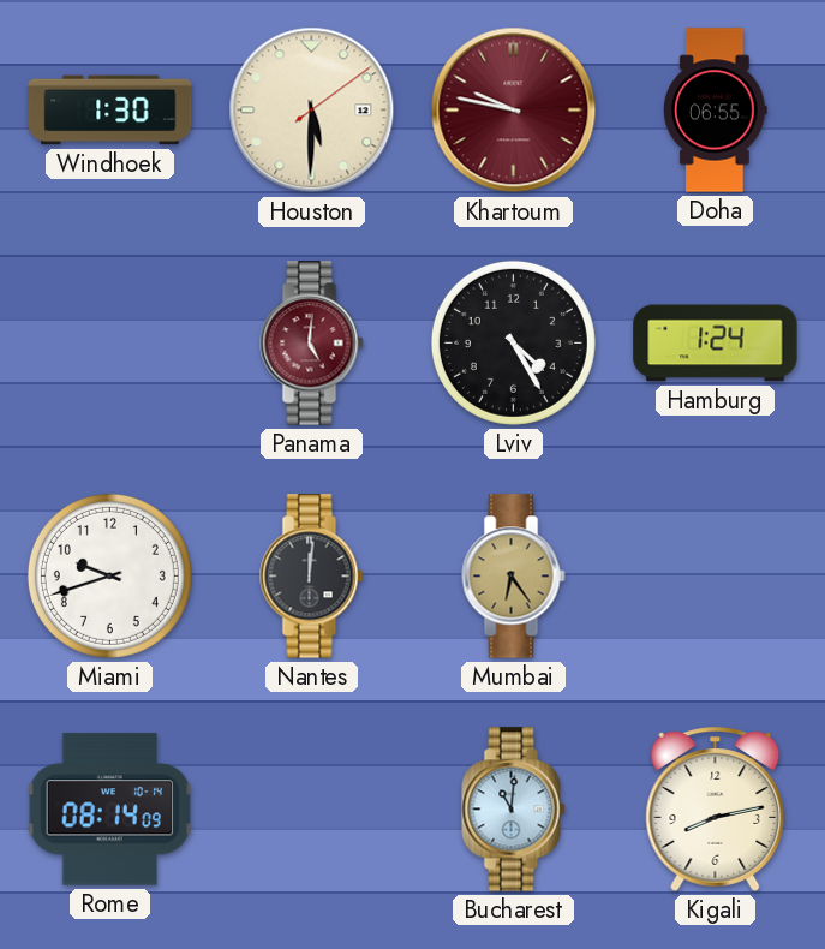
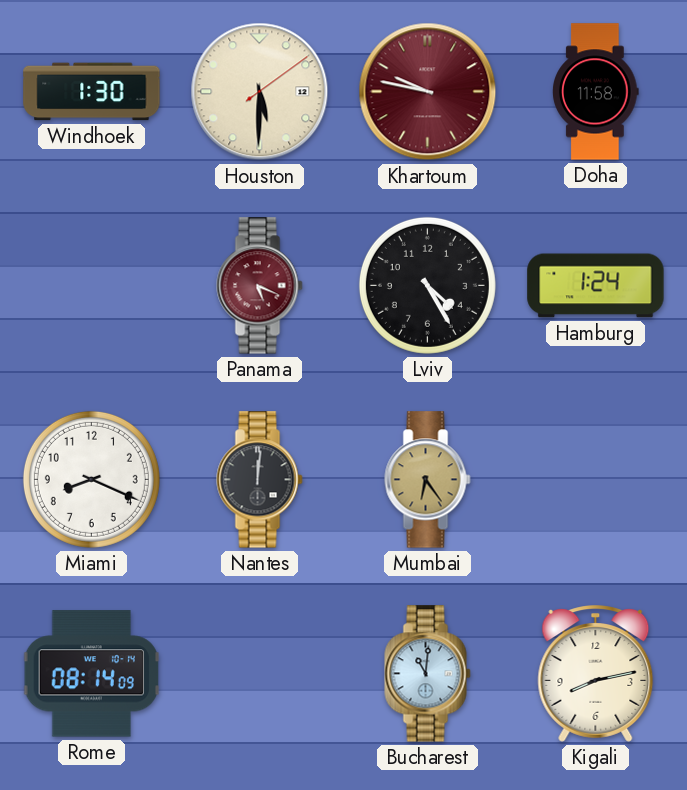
Doha: 06:55 -> 11:58
Panama: 5:01 -> 5:19
Miami: 9:42 -> 8:19
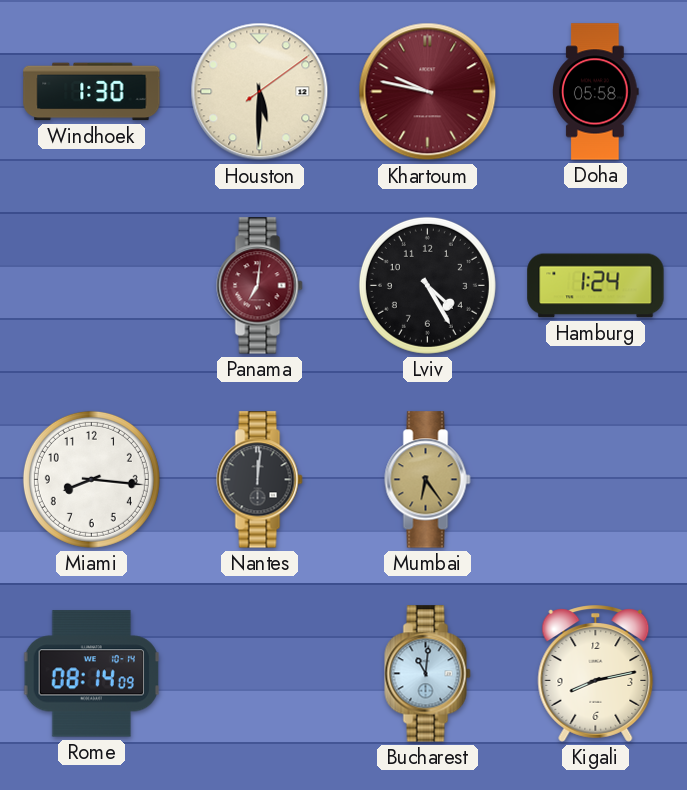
Doha: 11:58 -> 05:58
Panama: 5:19 -> 7:01
Miami: 8:19 -> 8:16
